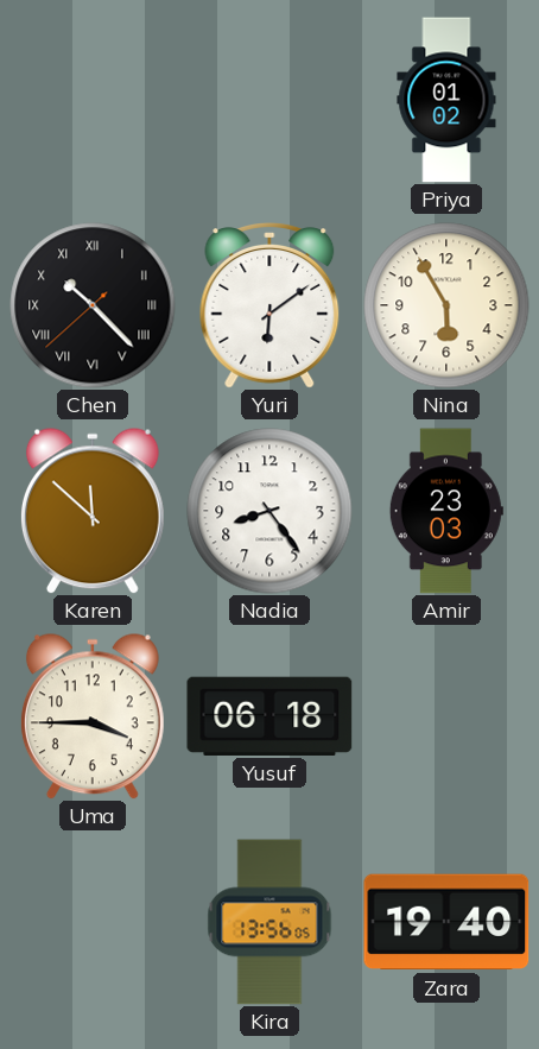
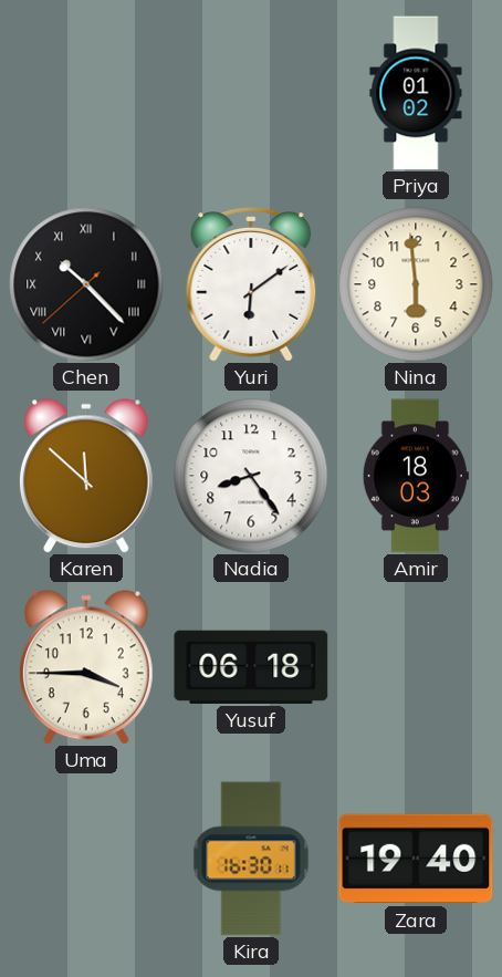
Nina: 5:55 -> 5:59
Amir: 23:03 -> 18:03
Kira: 13:56 -> 16:30
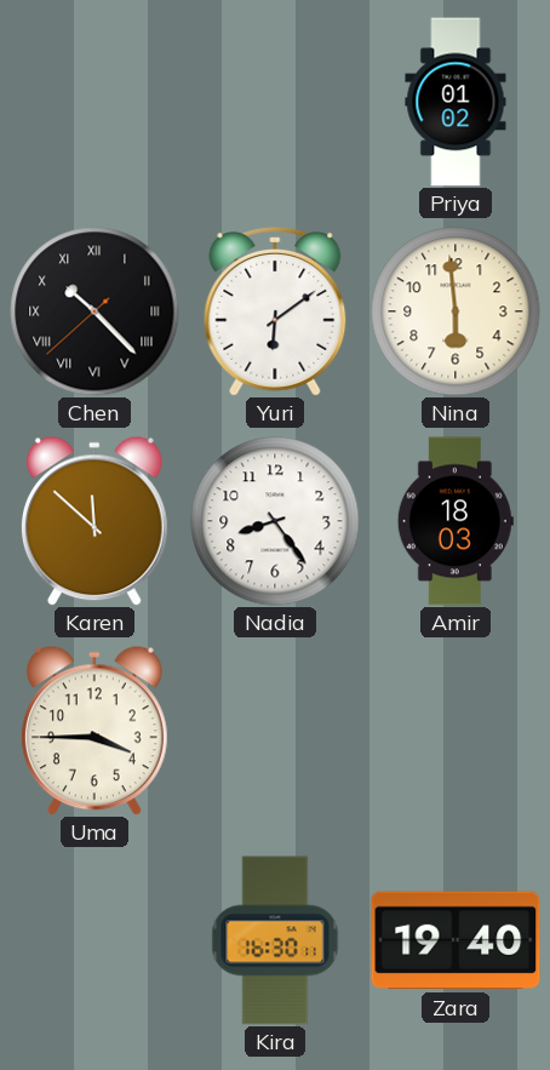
Yusuf: 06:18 -> none
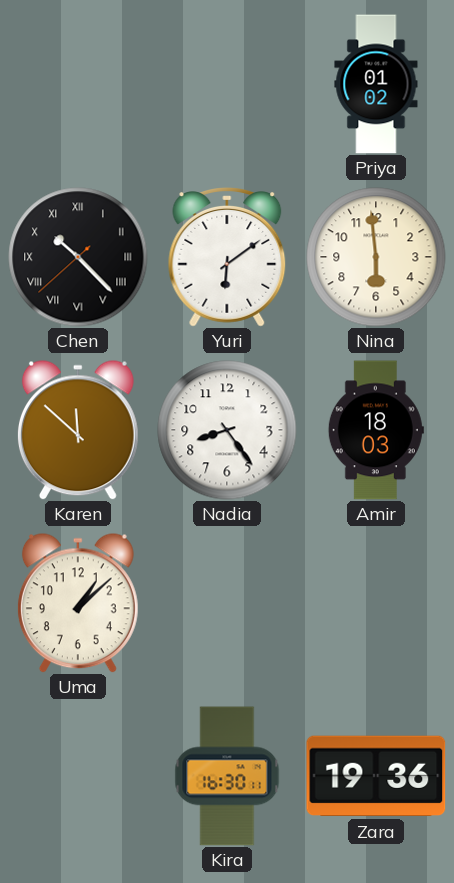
Uma: 3:45 -> 1:08
Zara: 19:40 -> 19:36
